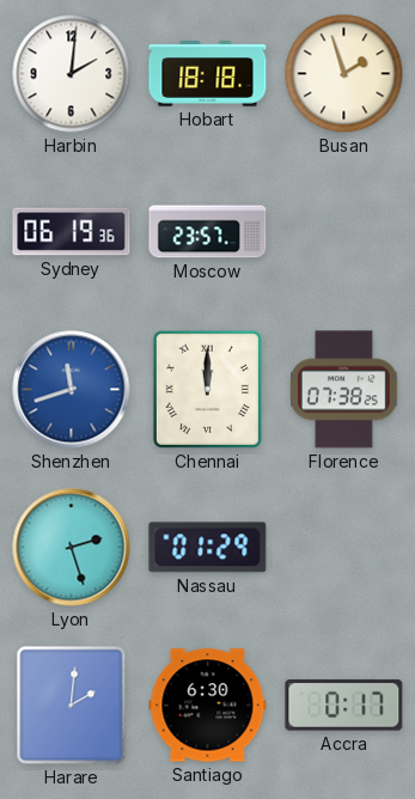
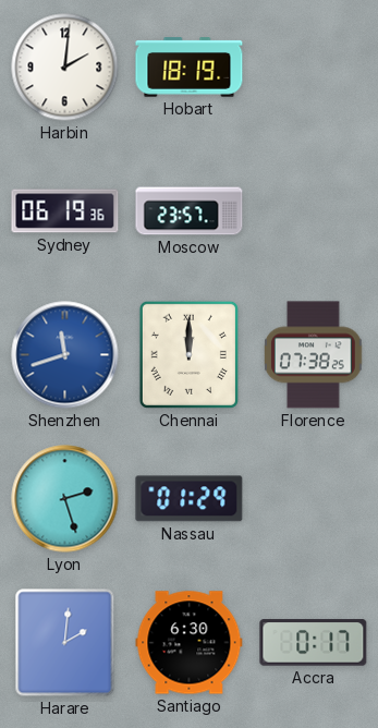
Hobart: 18:18 -> 18:19
Busan: 1:57 -> none
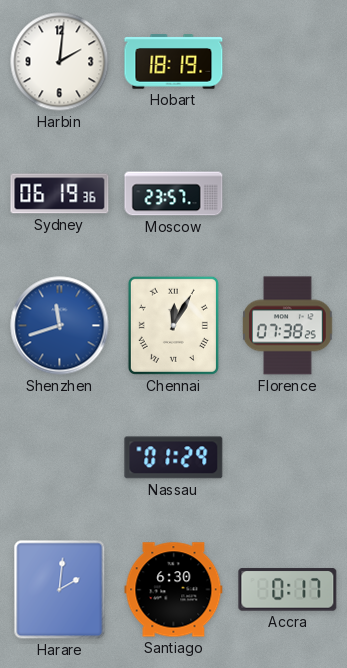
Chennai: 12:00 -> 12:05
Lyon: 2:27 -> none
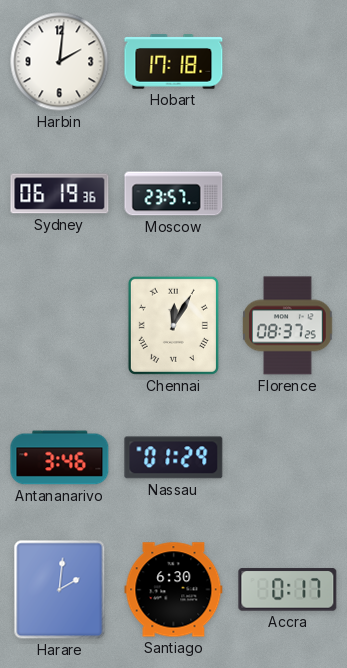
Hobart: 18:19 -> 17:18
Shenzhen: 11:42 -> none
Florence: 07:38 -> 08:37
Antananarivo: none -> 3:46
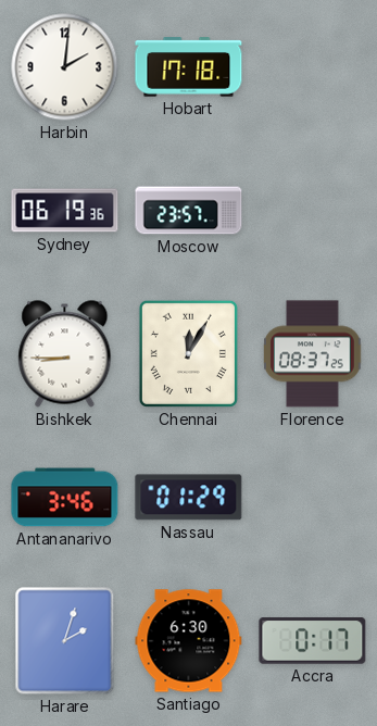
Bishkek: none -> 8:45
Harare: 2:01 -> 2:03
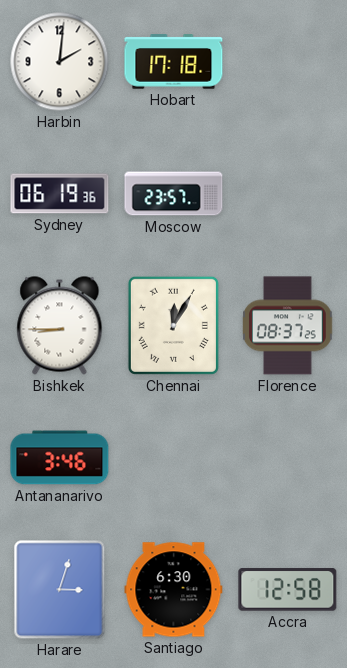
Nassau: 01:29 -> none
Harare: 2:03 -> 3:03
Accra: 0:17 -> 12:58
